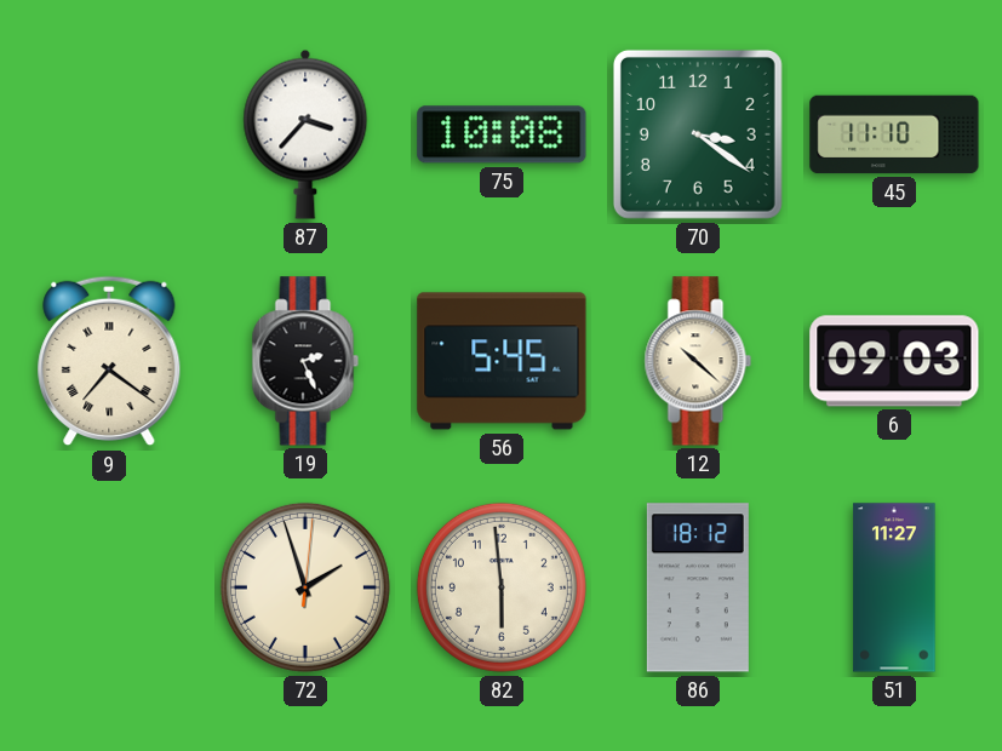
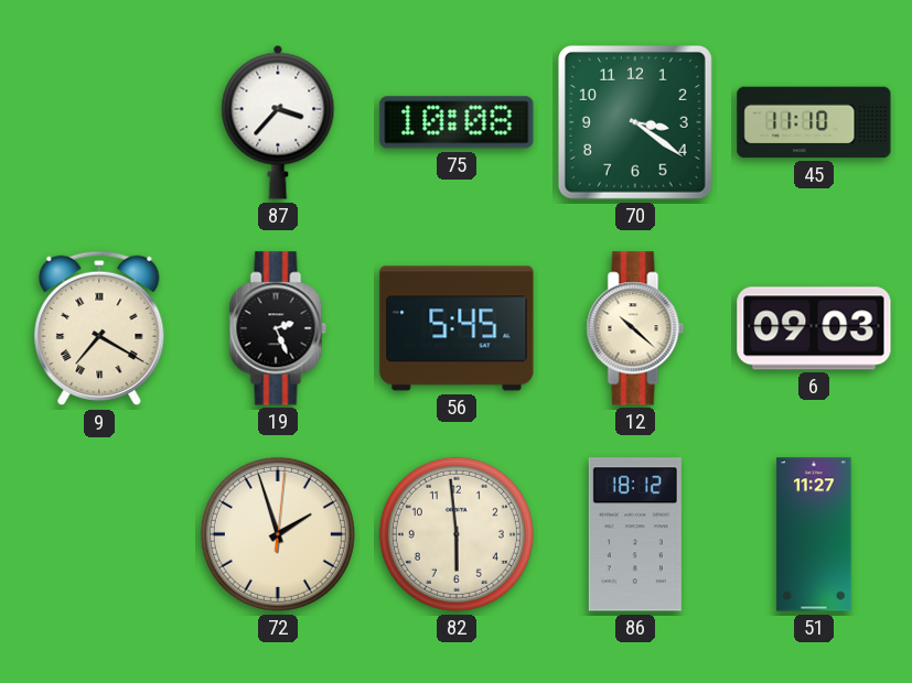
9: 7:21 -> 7:20
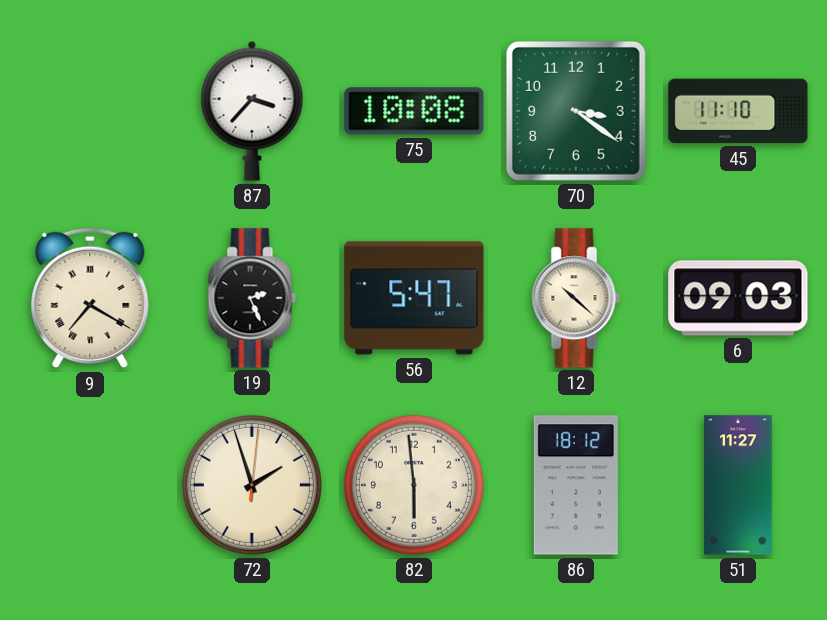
56: 5:45 -> 5:47
